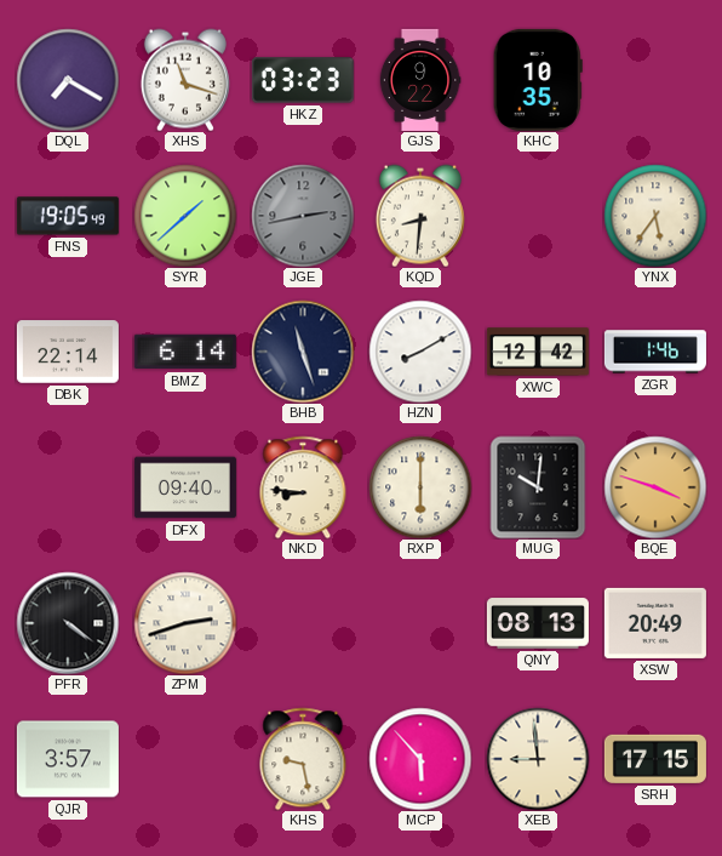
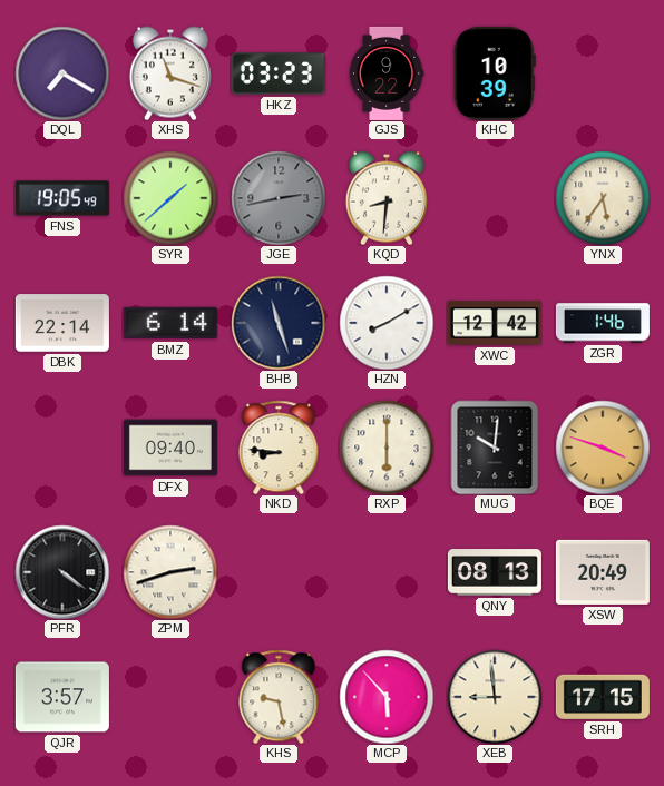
KHC: 10:35 -> 10:39
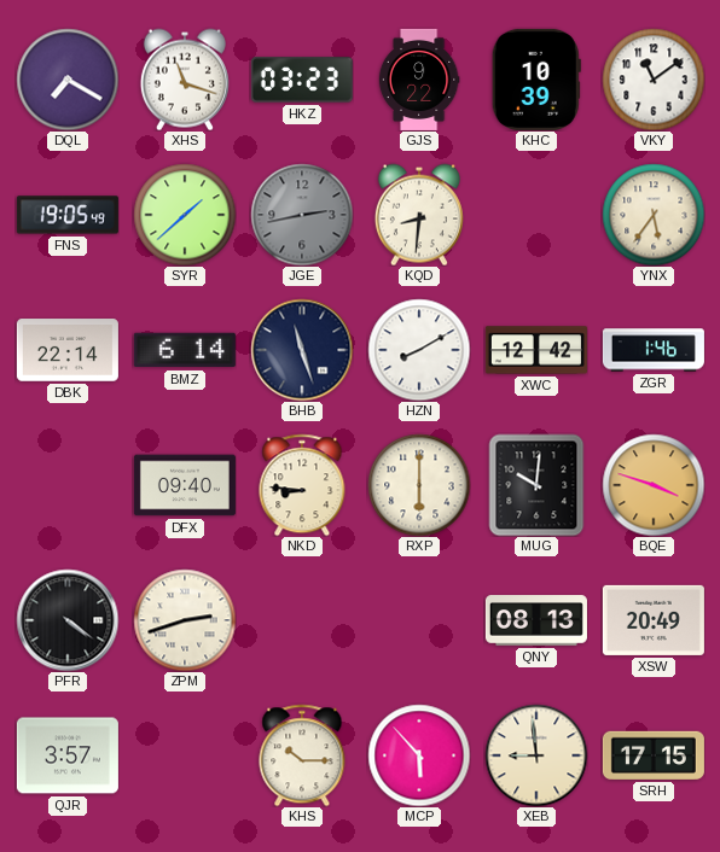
VKY: none -> 11:09
KHS: 9:28 -> 10:15
